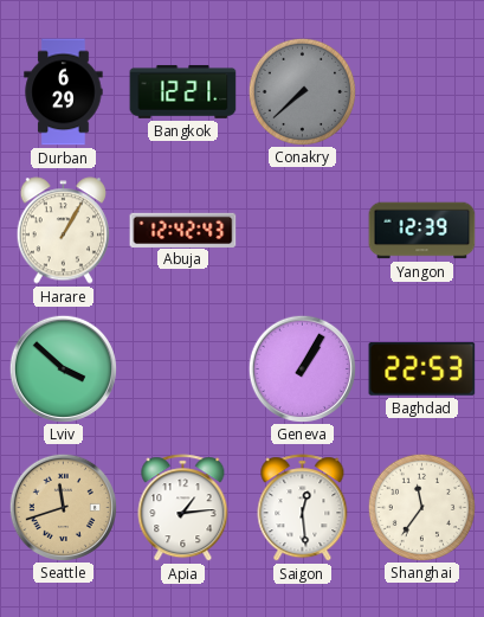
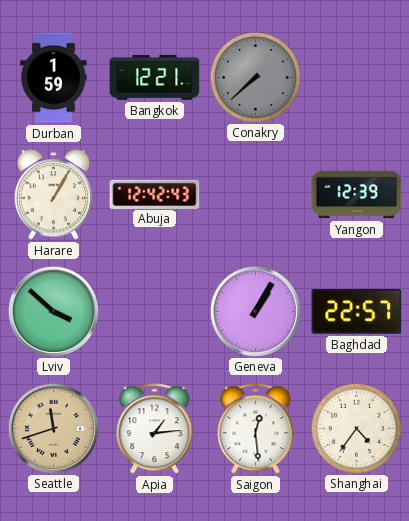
Durban: 6:29 -> 1:59
Baghdad: 22:53 -> 22:57
Shanghai: 11:36 -> 4:36
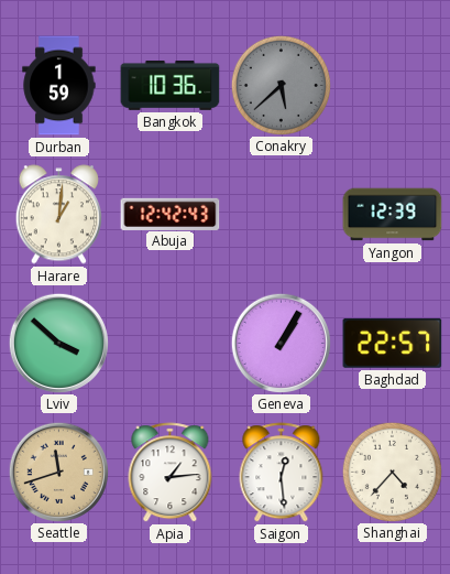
Bangkok: 12:21 -> 10:36
Conakry: 7:38 -> 5:38
Harare: 1:05 -> 1:01
Shanghai: 4:36 -> 4:37
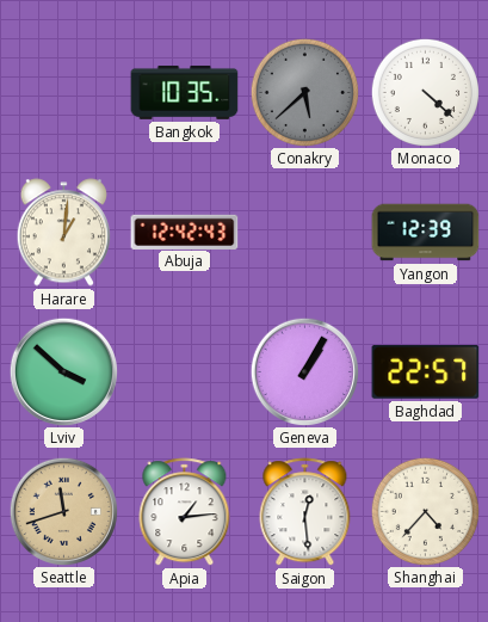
Durban: 1:59 -> none
Bangkok: 10:36 -> 10:35
Monaco: none -> 4:22
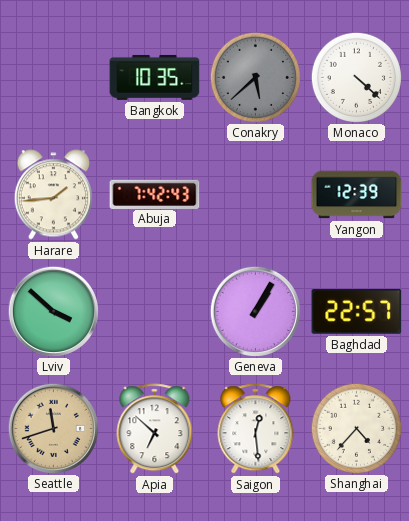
Harare: 1:01 -> 1:44
Abuja: 12:42 -> 7:42
Apia: 1:14 -> 6:52
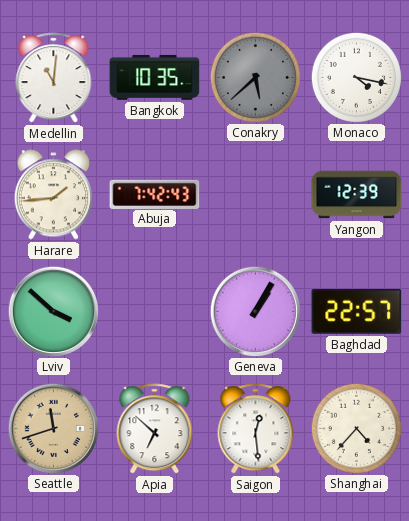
Medellin: none -> 11:01
Monaco: 4:22 -> 4:17
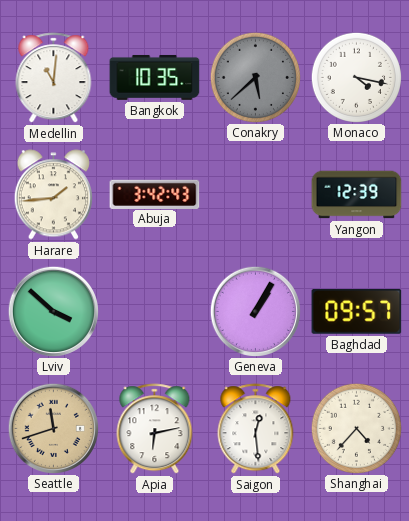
Abuja: 7:42 -> 3:42
Baghdad: 22:57 -> 09:57
Apia: 6:52 -> 6:13
